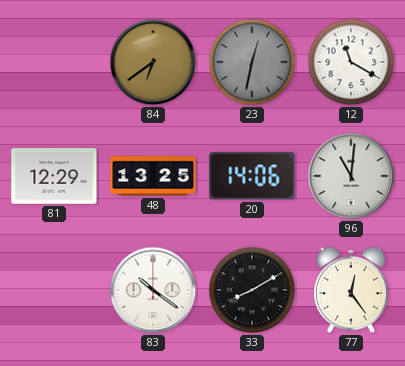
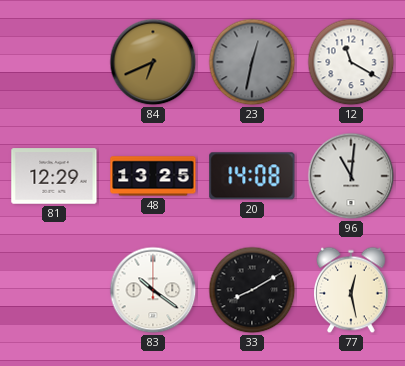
84: 6:39 -> 6:41
20: 14:06 -> 14:08
77: 12:24 -> 12:28
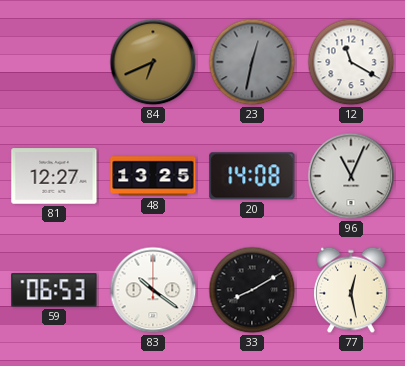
81: 12:29 -> 12:27
96: 11:01 -> 11:04
59: none -> 06:53
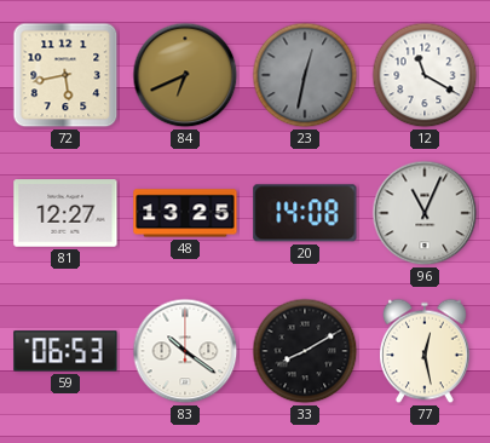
72: none -> 5:43
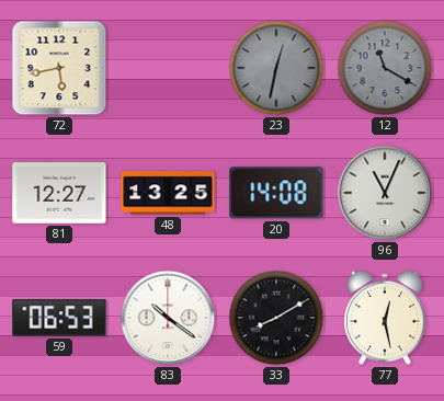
84: 6:41 -> none
12 dial: white -> grey
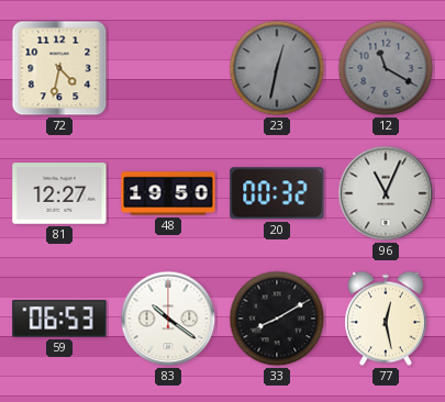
72: 5:43 -> 4:32
48: 13:25 -> 19:50
20: 14:08 -> 00:32
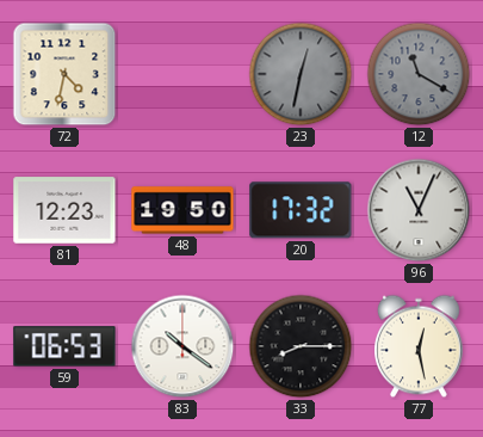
81: 12:27 -> 12:23
20: 00:32 -> 17:32
33: 8:10 -> 8:15
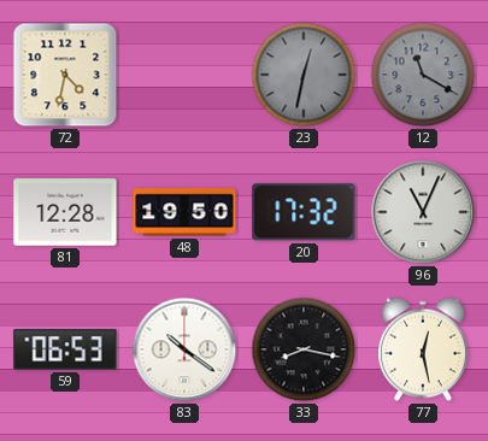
81: 12:23 -> 12:28
33: 8:15 -> 8:17
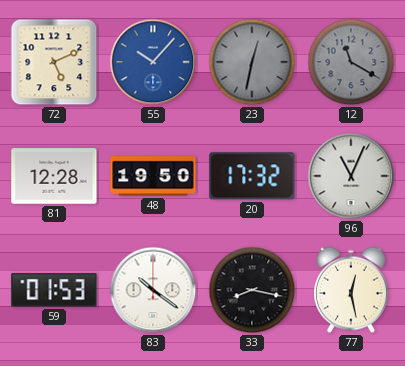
72: 4:32 -> 5:11
55: none -> 10:07
59: 06:53 -> 01:53
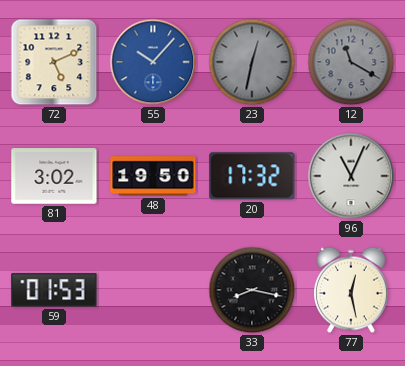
81: 12:28 -> 3:02
83: 10:21 -> none
